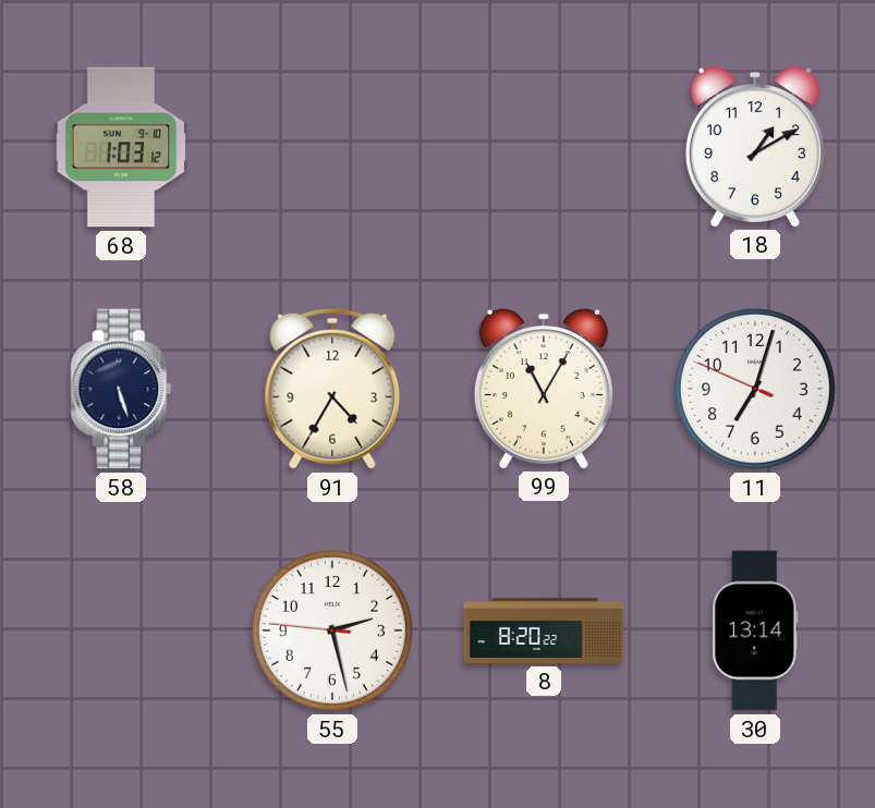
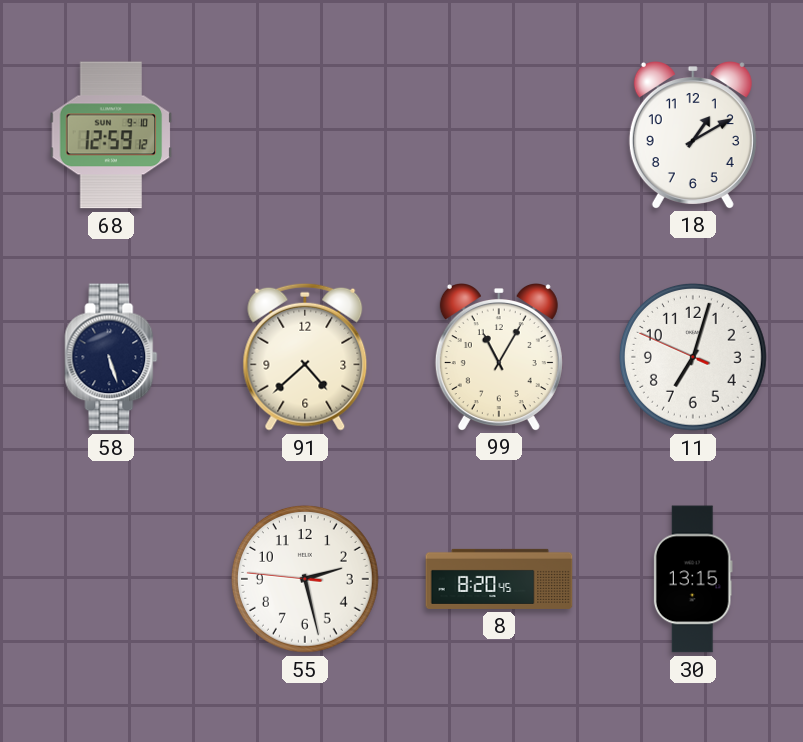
68: 1:03 -> 12:59
91: 4:35 -> 4:38
8: 8:20:22 -> 8:20:45
30: 13:14 -> 13:15
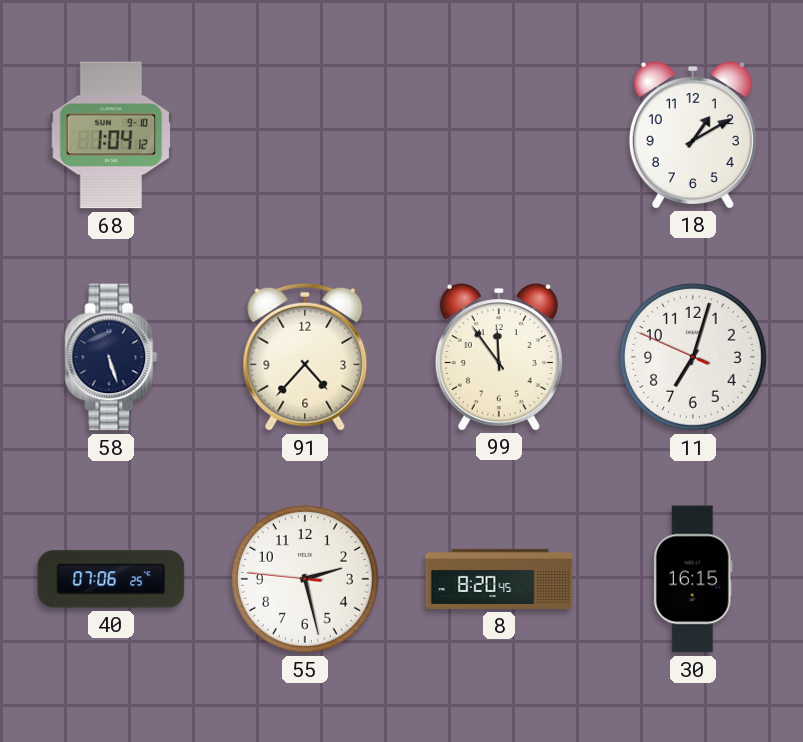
68: 12:59 -> 1:04
91: 4:38 -> 4:37
99: 11:05 -> 11:54
40: none -> 07:06
30: 13:15 -> 16:15
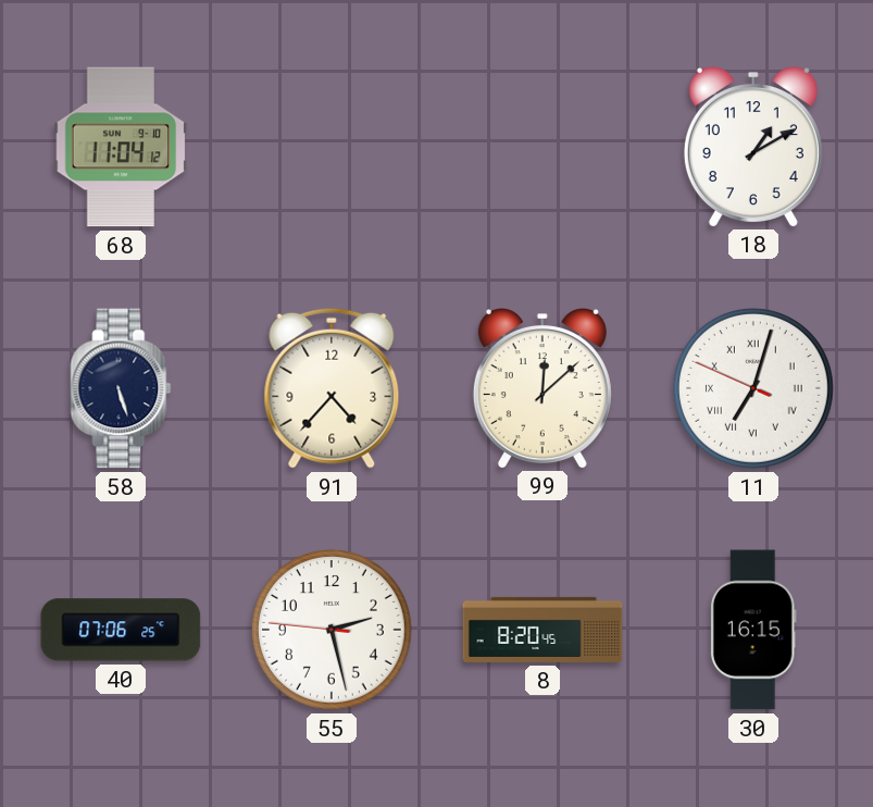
68: 1:04 -> 11:04
99: 11:54 -> 12:08
11 numerals: Arabic -> Roman
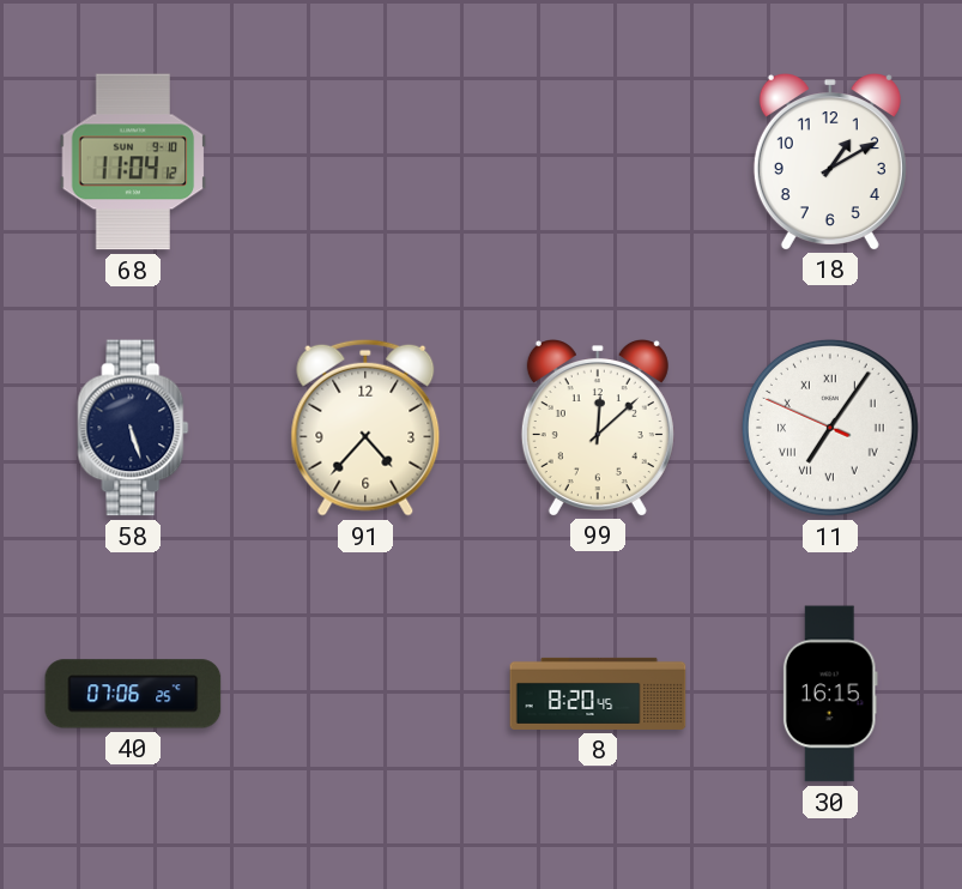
11: 7:02 -> 7:05
55: 2:27 -> none
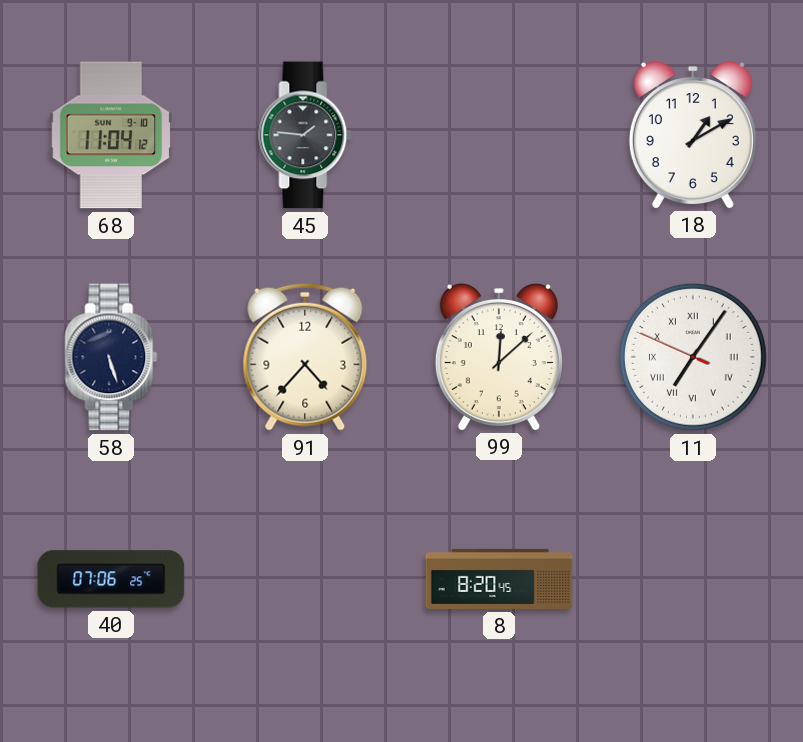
45: none -> 1:46
30: 16:15 -> none
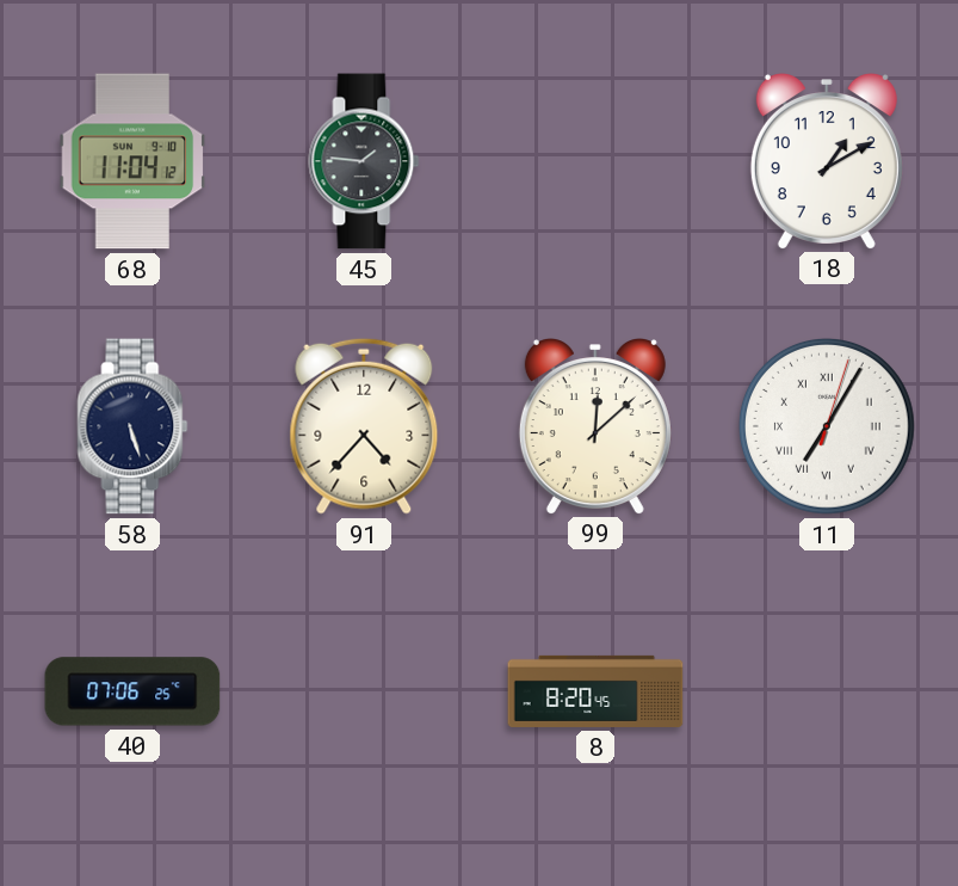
11: 7:05:49 -> 7:05:03
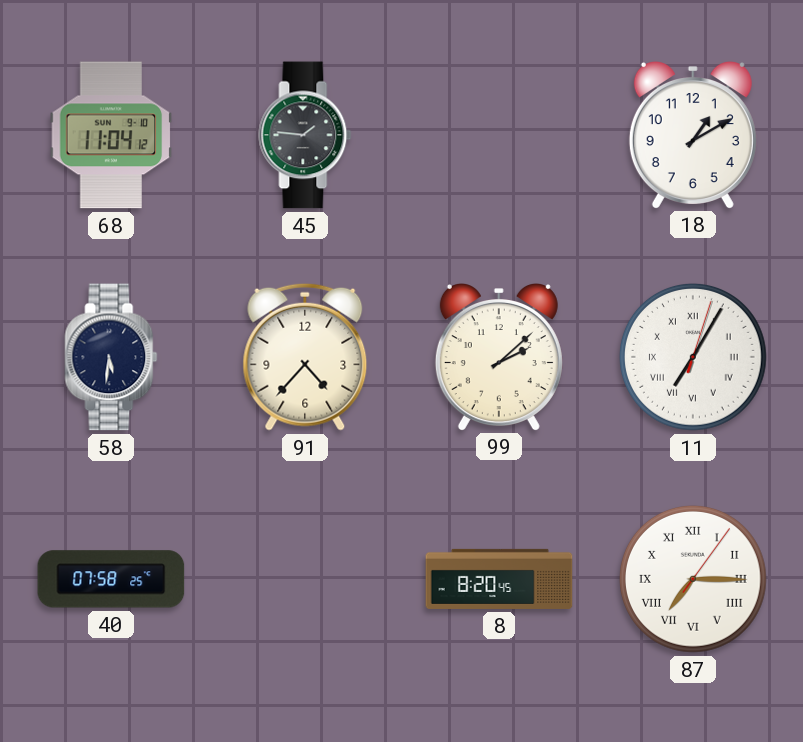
58: 5:27 -> 5:31
99: 12:08 -> 2:08
40: 07:06 -> 07:58
87: none -> 7:15
